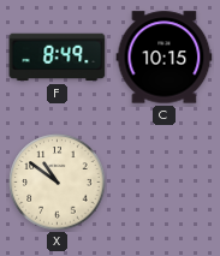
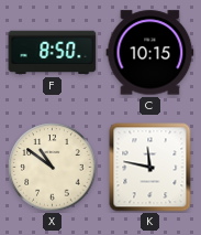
F: 8:49 -> 8:50
K: none -> 11:47
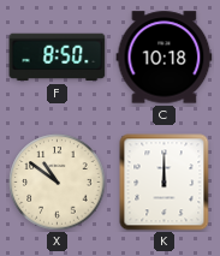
C: 10:15 -> 10:18
K: 11:47 -> 12:00
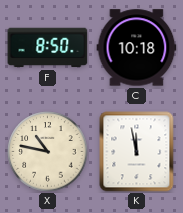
X: 10:51 -> 10:47
K: 12:00 -> 11:58
